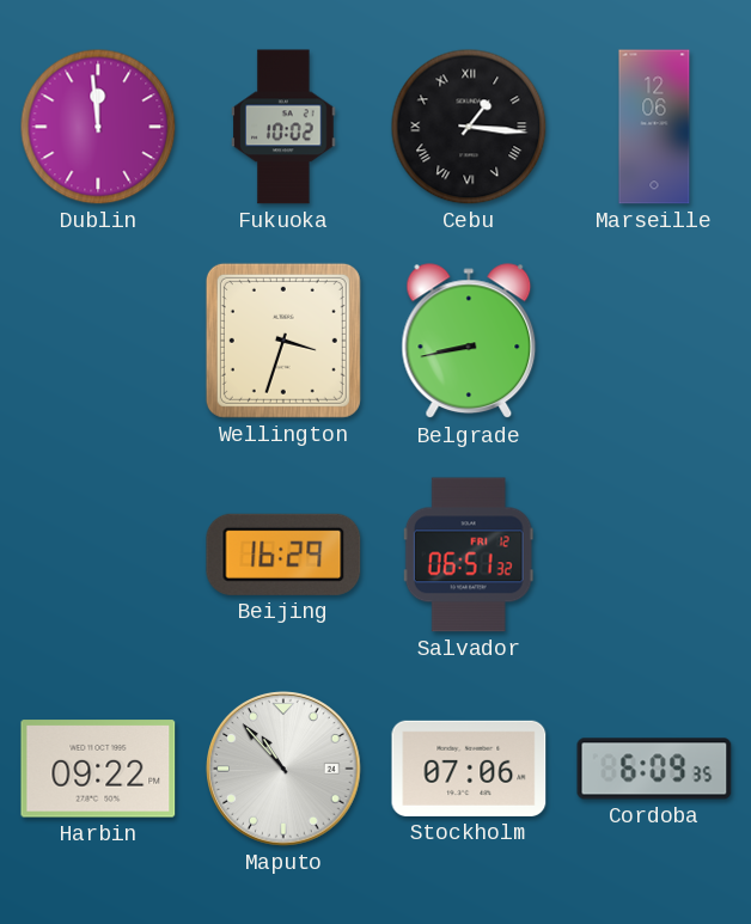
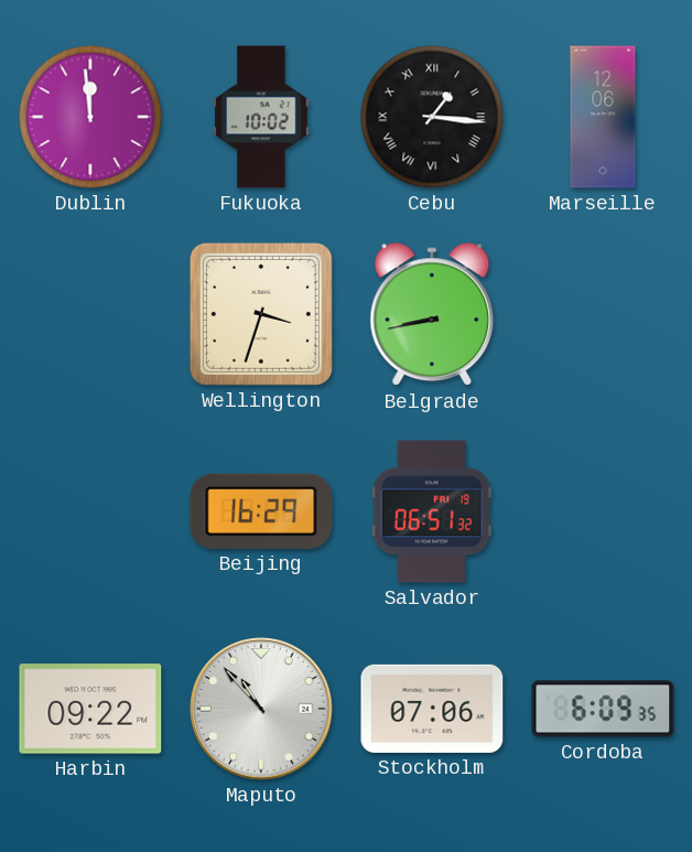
Salvador date: FRI 12 -> FRI 19
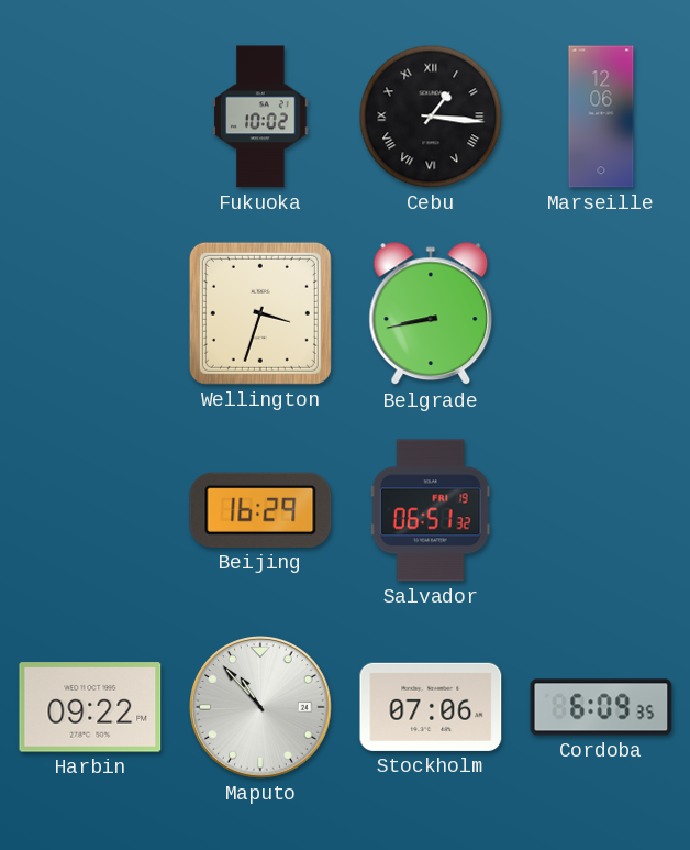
Dublin: 11:59 -> none
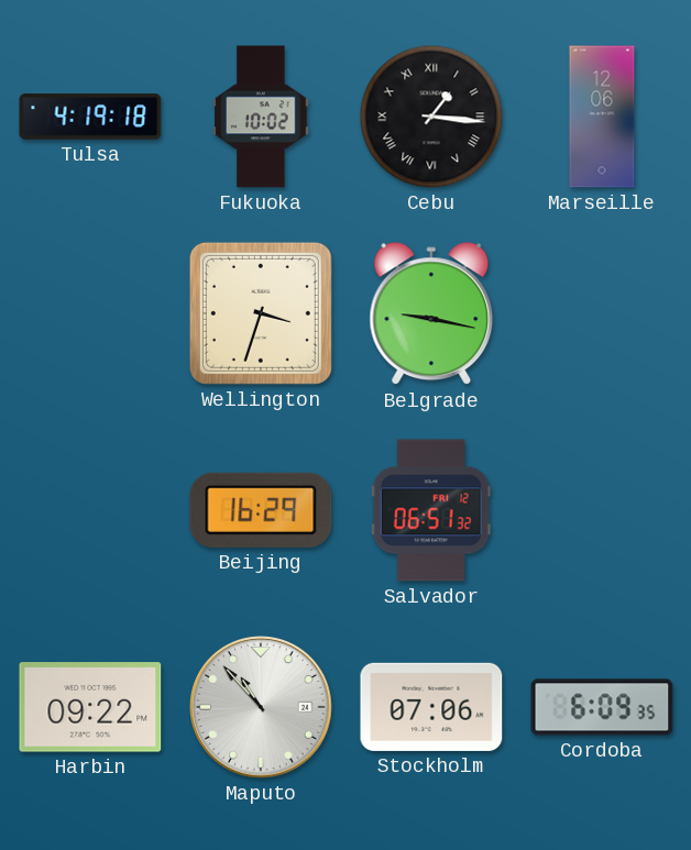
Tulsa: none -> 4:19
Belgrade: 8:43 -> 9:17
Salvador date: FRI 19 -> FRI 12
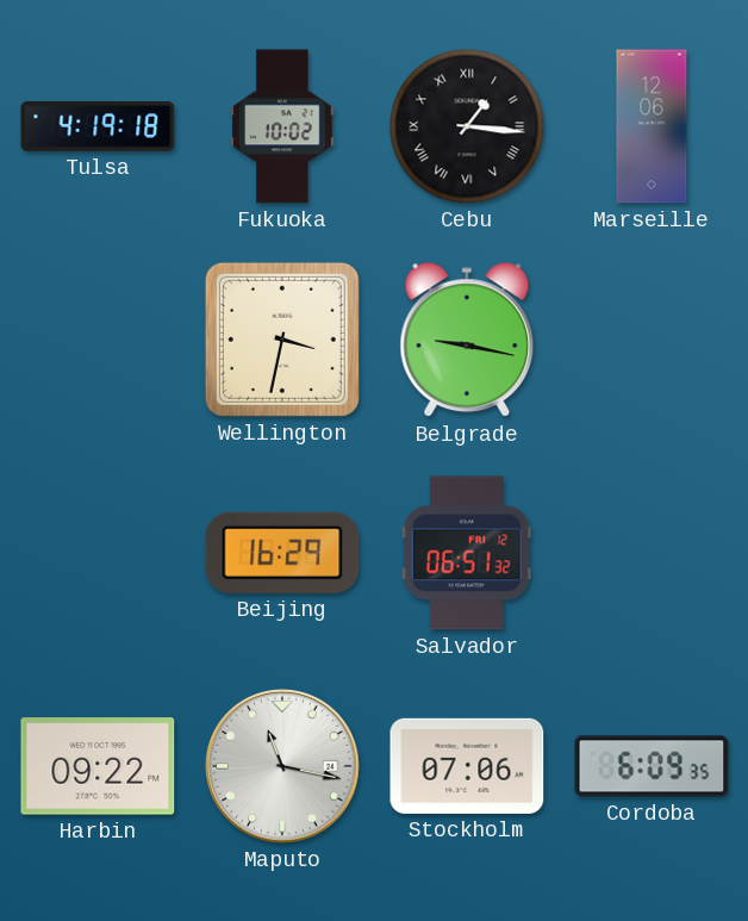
Wellington: 3:33 -> 3:32
Maputo: 10:53 -> 11:17
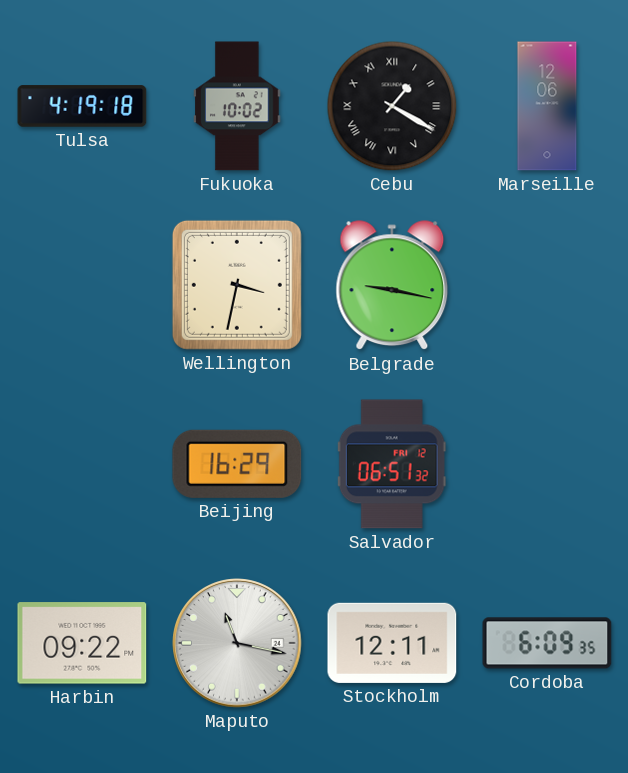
Cebu: 1:16 -> 1:20
Stockholm: 07:06 -> 12:11
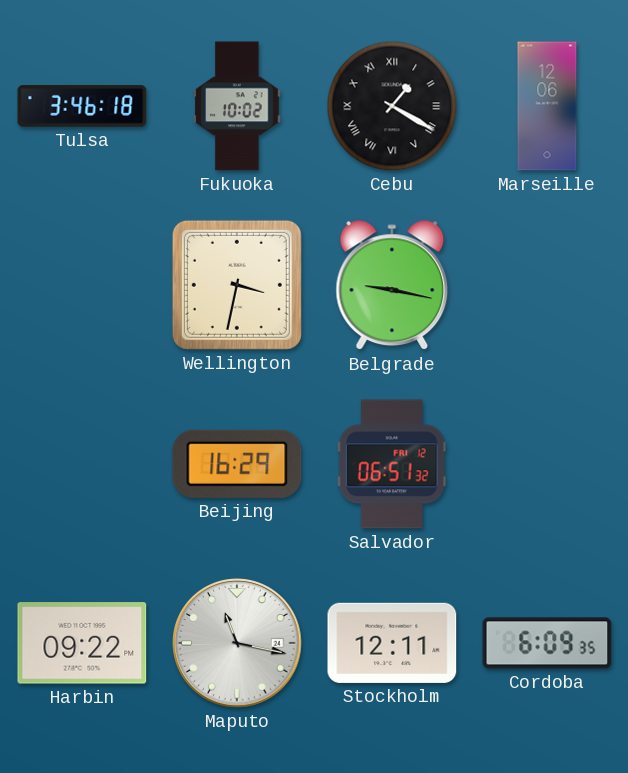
Tulsa: 4:19 -> 3:46
